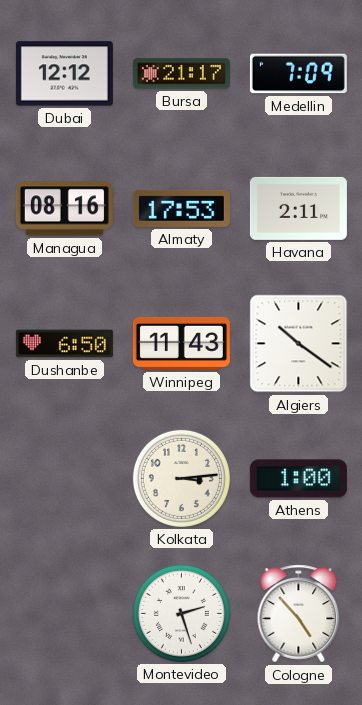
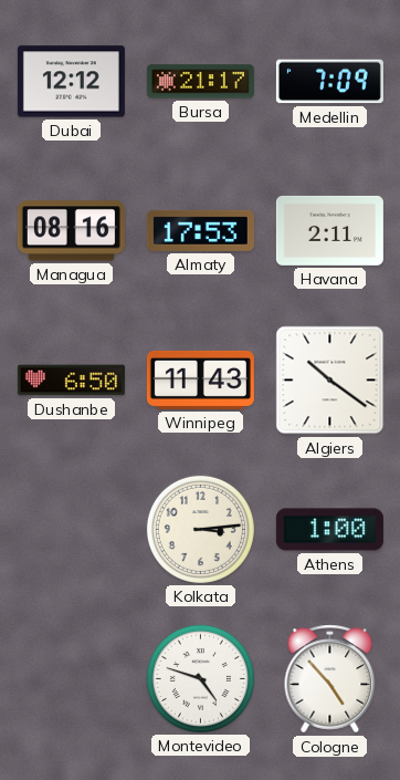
Montevideo: 2:27 -> 4:48
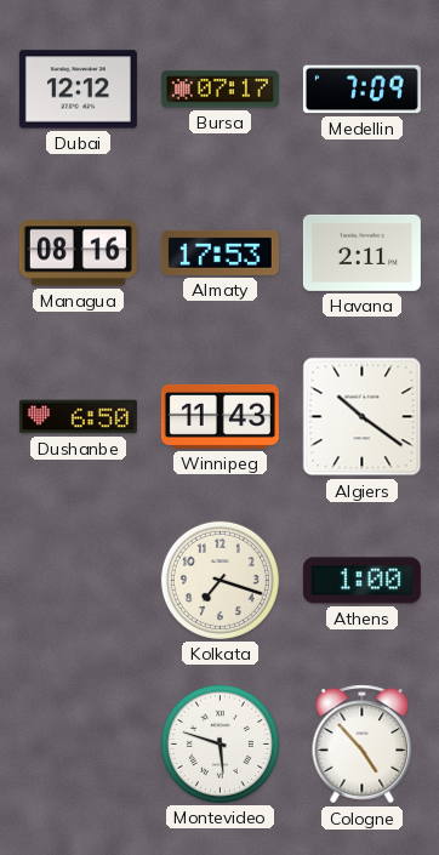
Bursa: 21:17 -> 07:17
Kolkata: 3:14 -> 7:18
Montevideo: 4:48 -> 5:48
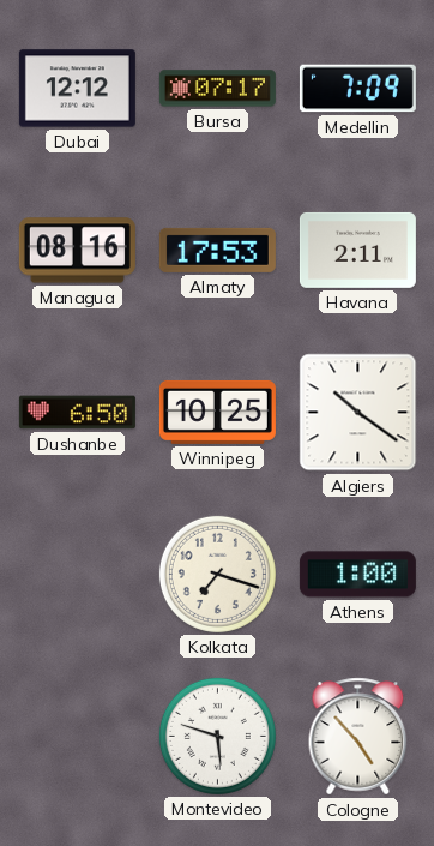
Winnipeg: 11:43 -> 10:25
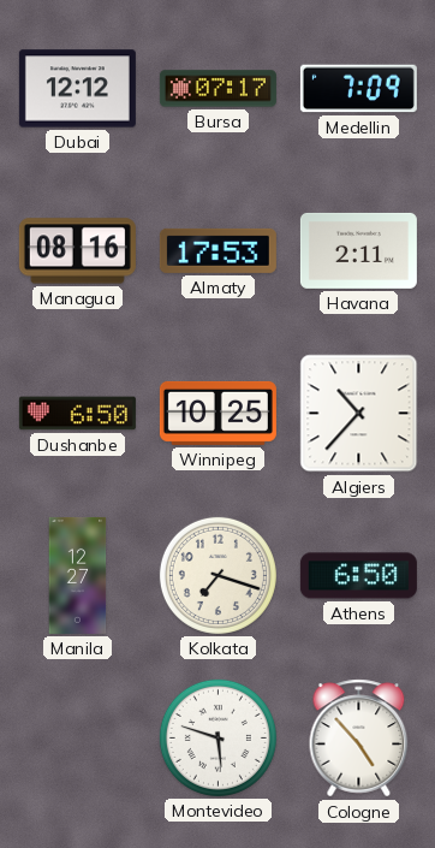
Algiers: 10:21 -> 10:37
Manila: none -> 12:27
Athens: 1:00 -> 6:50
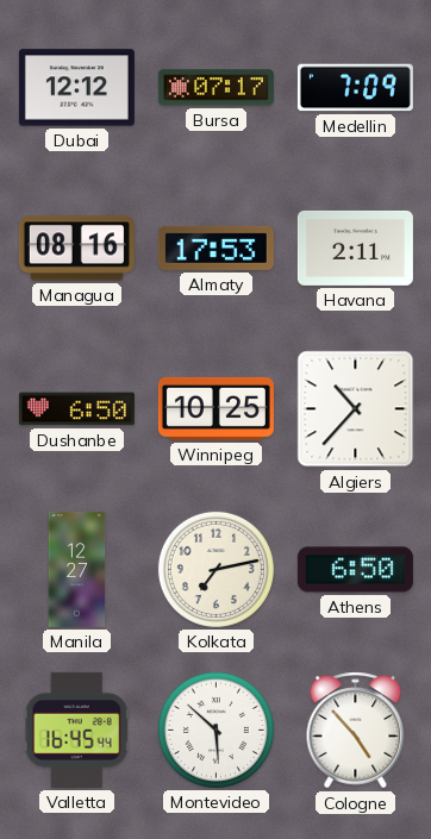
Kolkata: 7:18 -> 7:13
Valletta: none -> 16:45
Montevideo: 5:48 -> 5:52
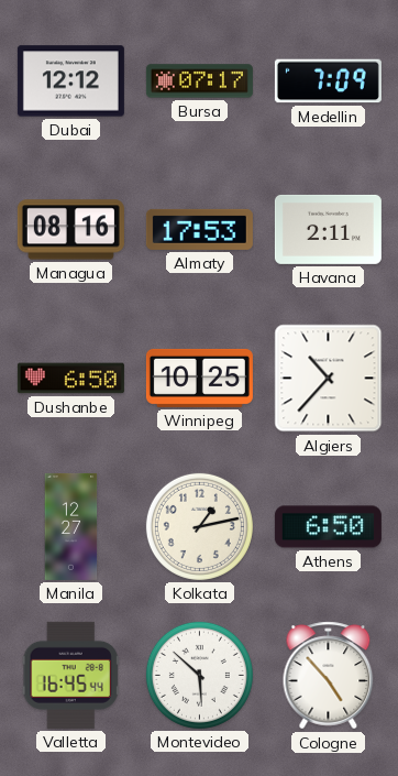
Kolkata: 7:13 -> 1:13
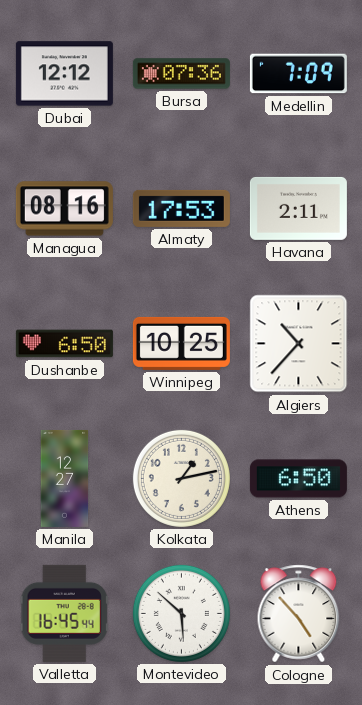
Bursa: 07:17 -> 07:36
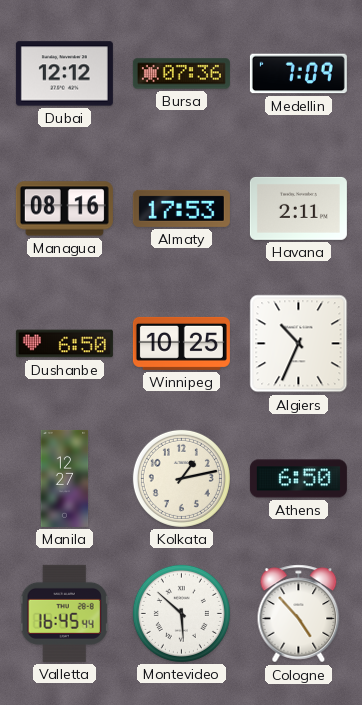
Algiers: 10:37 -> 10:34
